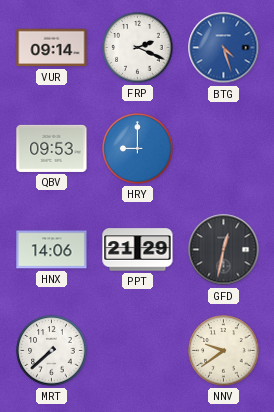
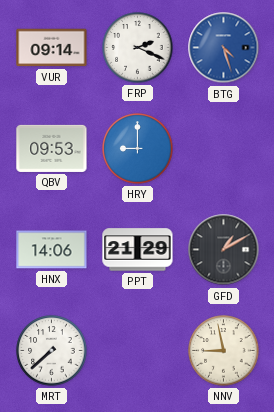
GFD: 12:32 -> 1:10
NNV: 9:39 -> 8:58
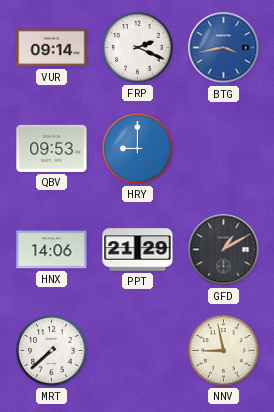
BTG: 4:27 -> 3:43
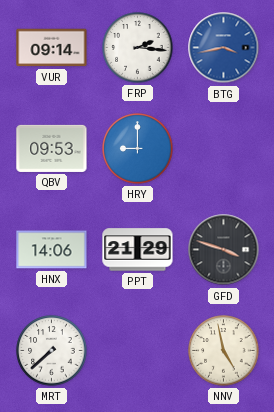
FRP: 2:19 -> 2:16
GFD: 1:10 -> 3:48
NNV: 8:58 -> 4:58
